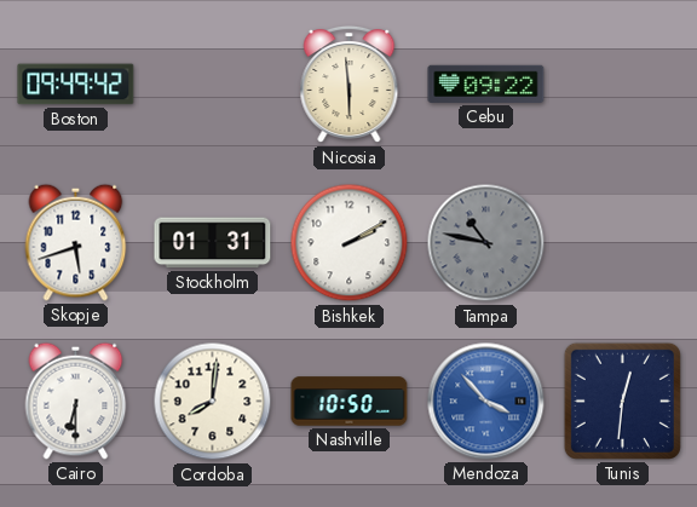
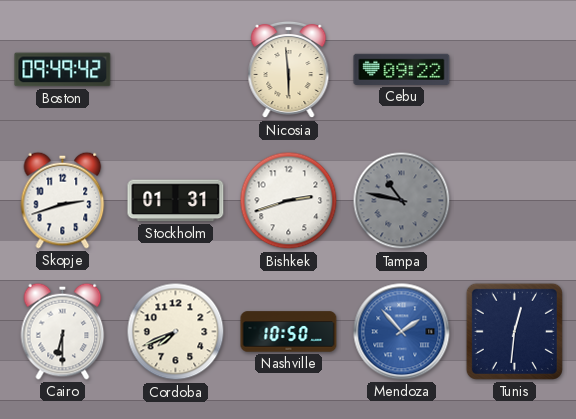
Skopje: 5:42 -> 2:42
Bishkek: 2:10 -> 2:42
Cordoba: 8:01 -> 7:41
Mendoza: 3:53 -> 1:53
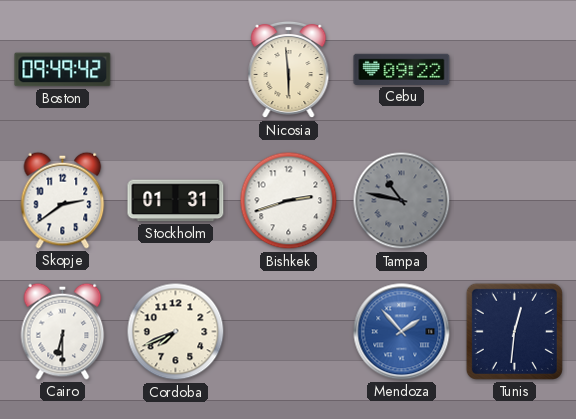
Skopje: 2:42 -> 2:39
Nashville: 10:50 -> none
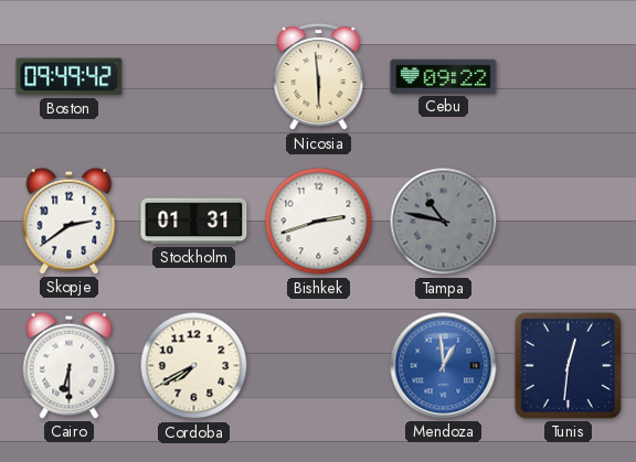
Cordoba: 7:41 -> 7:40
Mendoza: 1:53 -> 12:59
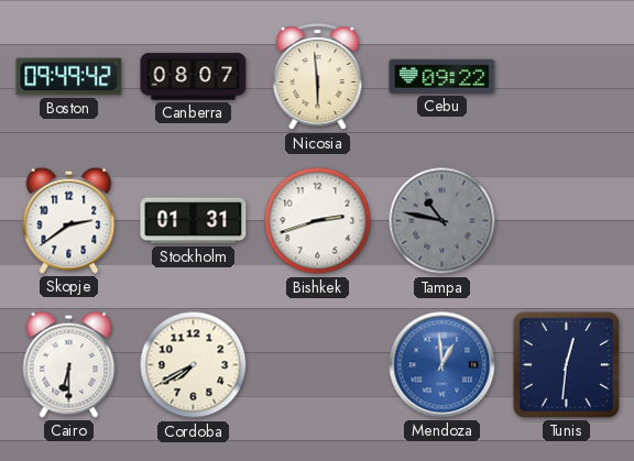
Canberra: none -> 08:07
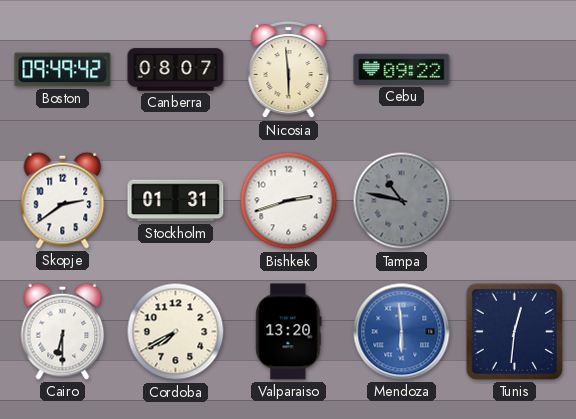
Valparaiso: none -> 13:20
Mendoza: 12:59 -> 5:59
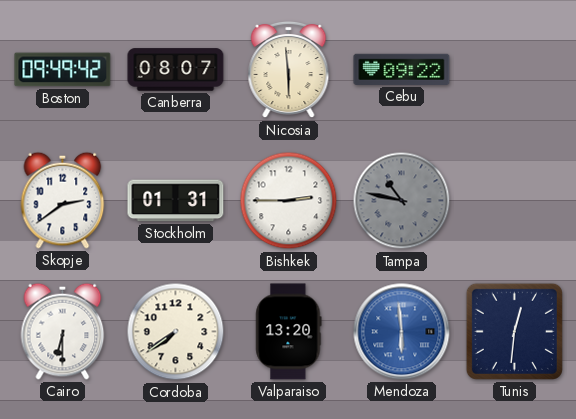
Bishkek: 2:42 -> 2:45
Cordoba: 7:40 -> 7:39
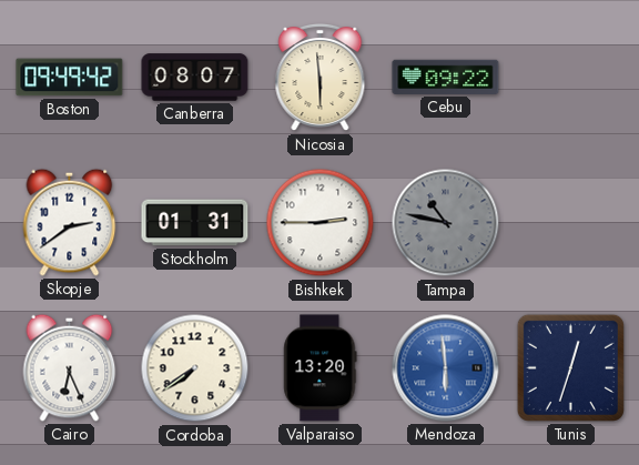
Cairo: 6:30 -> 6:26
Tunis: 12:31 -> 12:33
